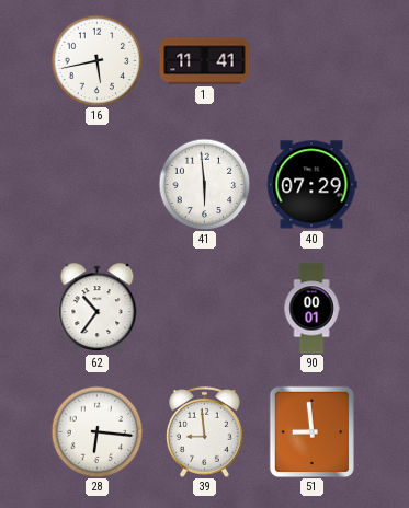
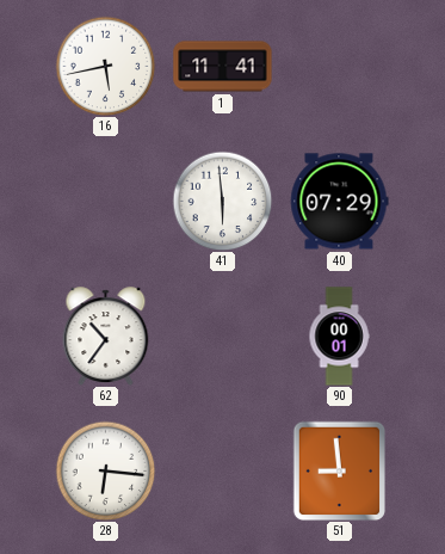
39: 8:59 -> none
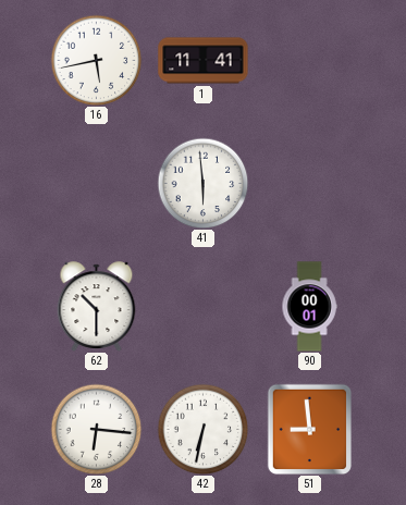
40: 07:29 -> none
62: 10:36 -> 10:30
42: none -> 6:32
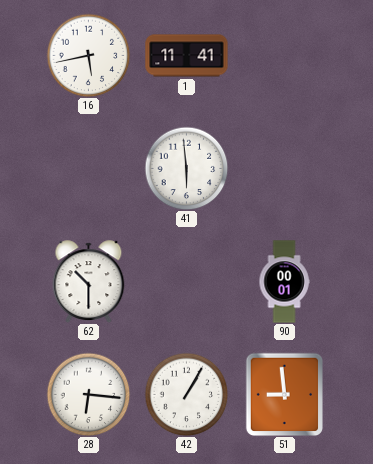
42: 6:32 -> 1:05
